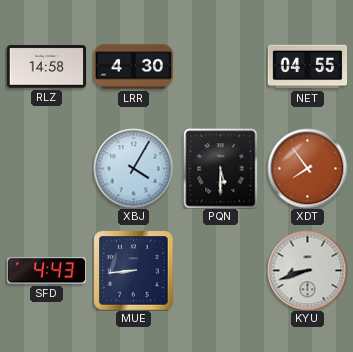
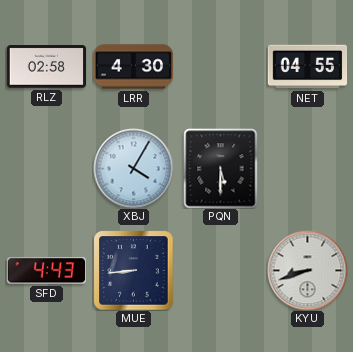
RLZ: 14:58 -> 02:58
XDT: 7:54 -> none
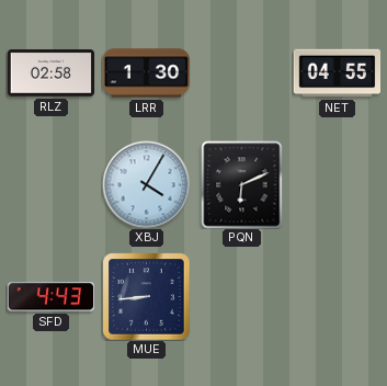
LRR: 4:30 -> 1:30
PQN: 5:30 -> 6:11
KYU: 8:42 -> none
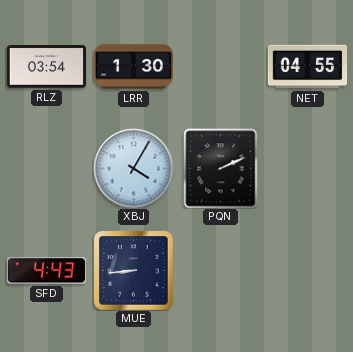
RLZ: 02:58 -> 03:54
PQN: 6:11 -> 2:11
